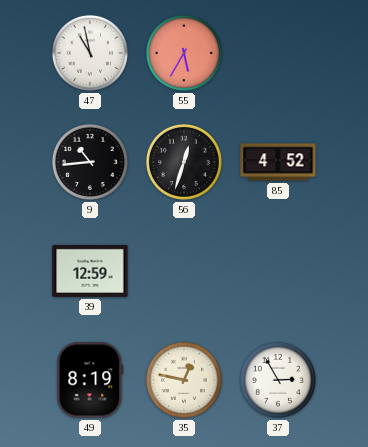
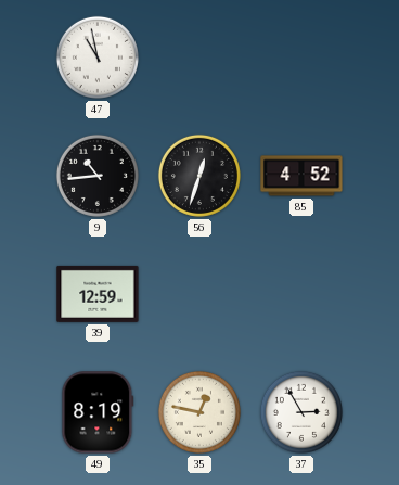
55: 5:35 -> none
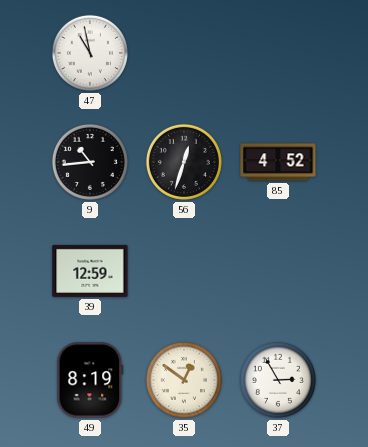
35: 12:47 -> 12:51
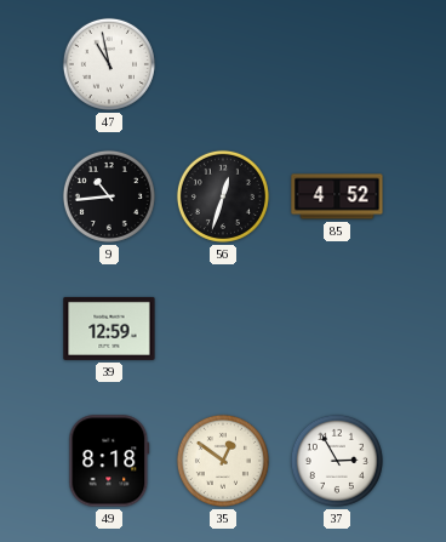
49: 8:19 -> 8:18
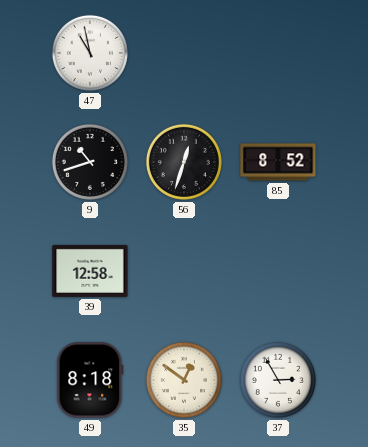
9: 10:44 -> 10:42
85: 4:52 -> 8:52
39: 12:59 -> 12:58
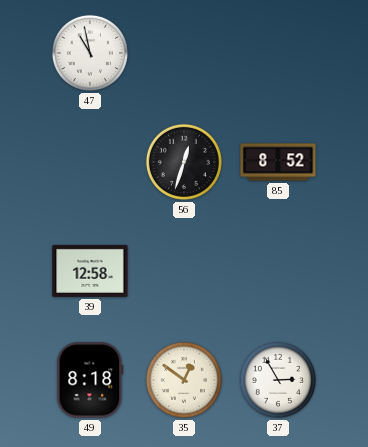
9: 10:42 -> none
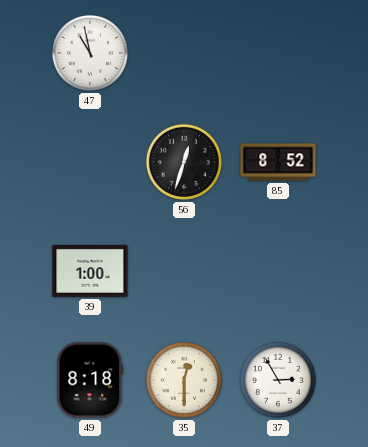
39: 12:58 -> 1:00
35: 12:51 -> 12:30
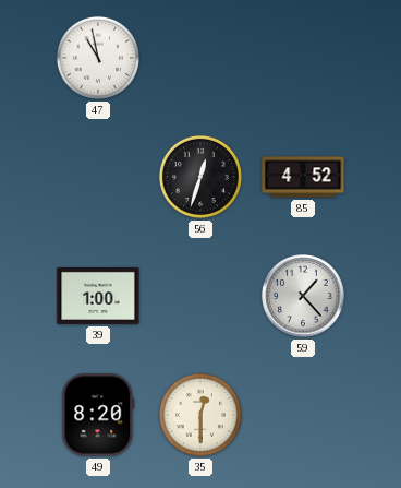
85: 8:52 -> 4:52
59: none -> 1:23
49: 8:18 -> 8:20
37: 2:55 -> none
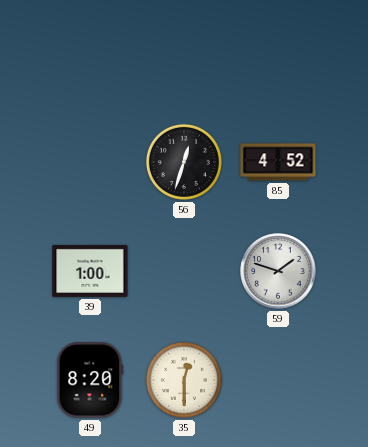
47: 10:58 -> none
59: 1:23 -> 1:48
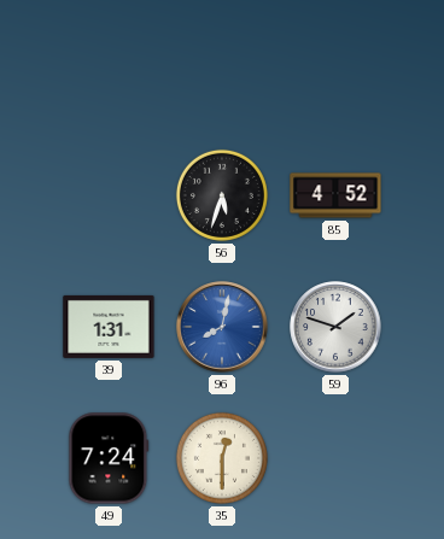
56: 12:33 -> 5:33
39: 1:00 -> 1:31
96: none -> 8:02
49: 8:20 -> 7:24
